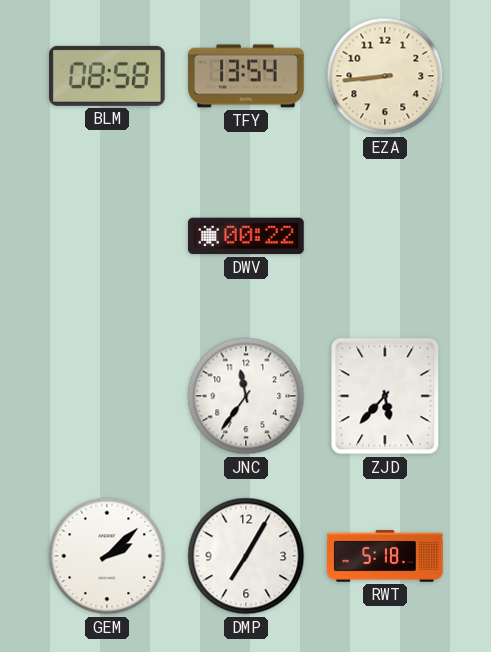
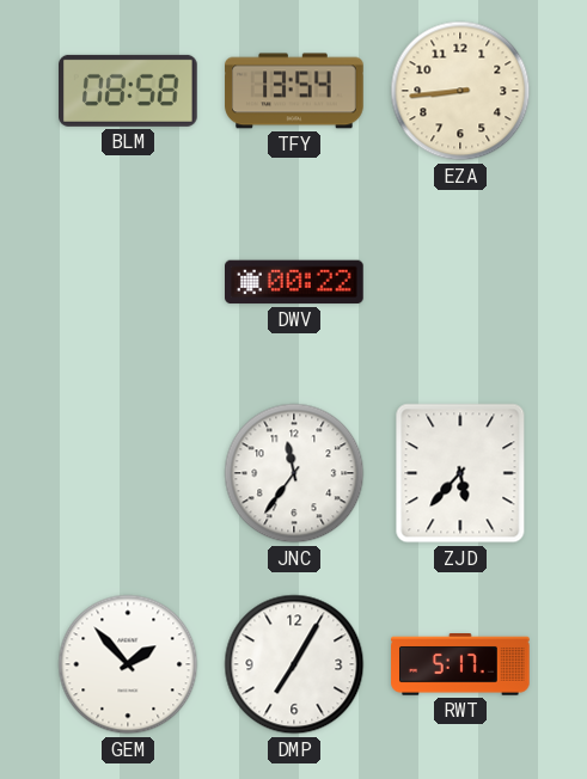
GEM: 2:08 -> 1:53
RWT: 5:18 -> 5:17
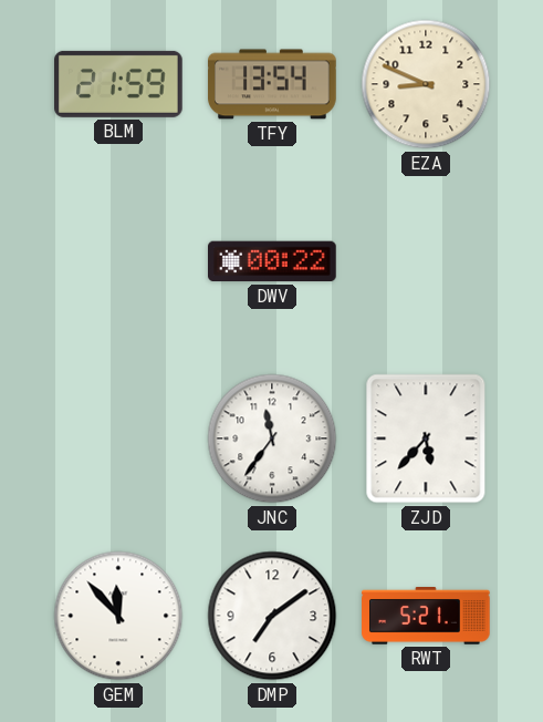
BLM: 08:58 -> 21:59
EZA: 8:44 -> 8:49
GEM: 1:53 -> 11:53
DMP: 7:05 -> 7:09
RWT: 5:17 -> 5:21
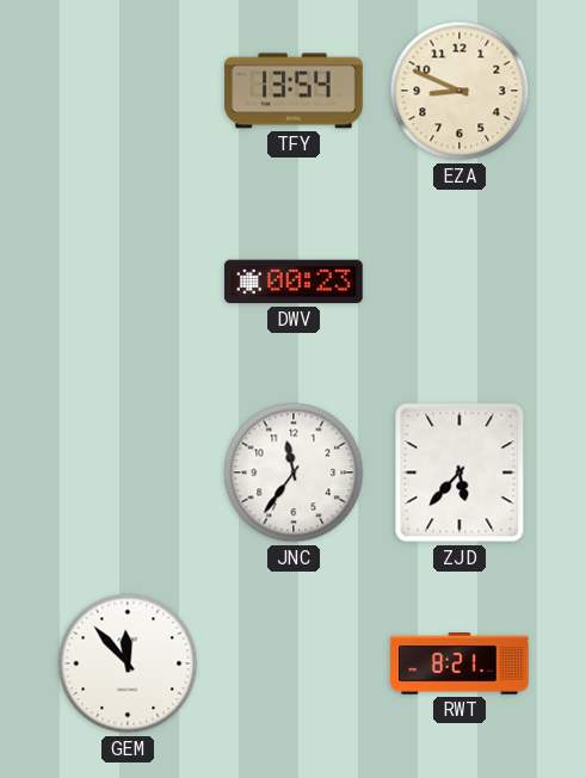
BLM: 21:59 -> none
DWV: 00:22 -> 00:23
DMP: 7:09 -> none
RWT: 5:21 -> 8:21
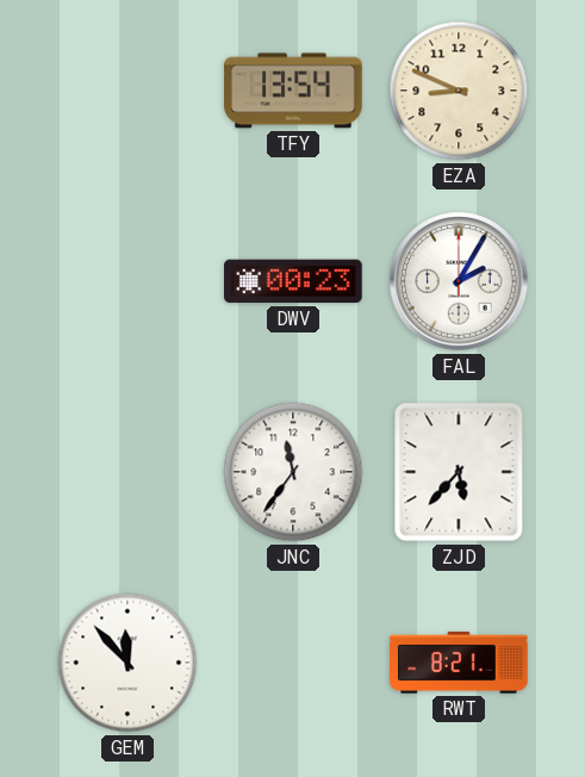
FAL: none -> 2:05
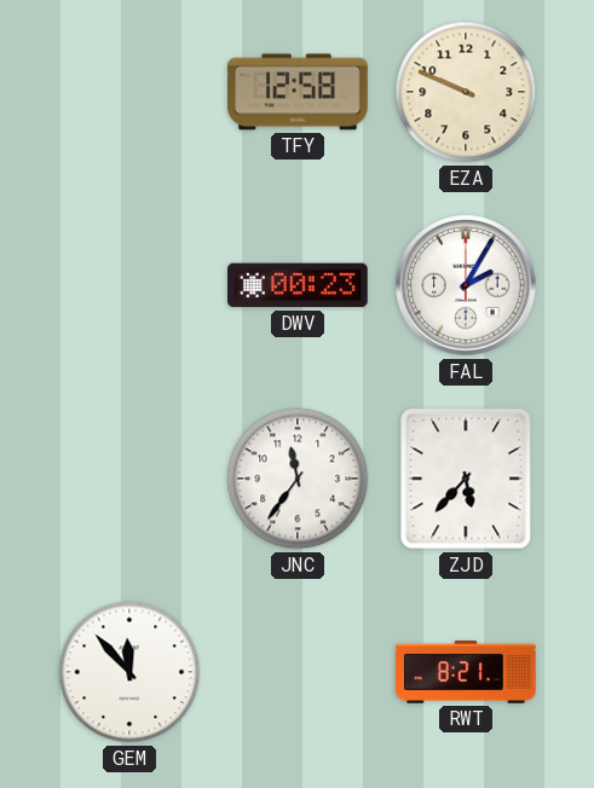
TFY: 13:54 -> 12:58
EZA: 8:49 -> 9:49
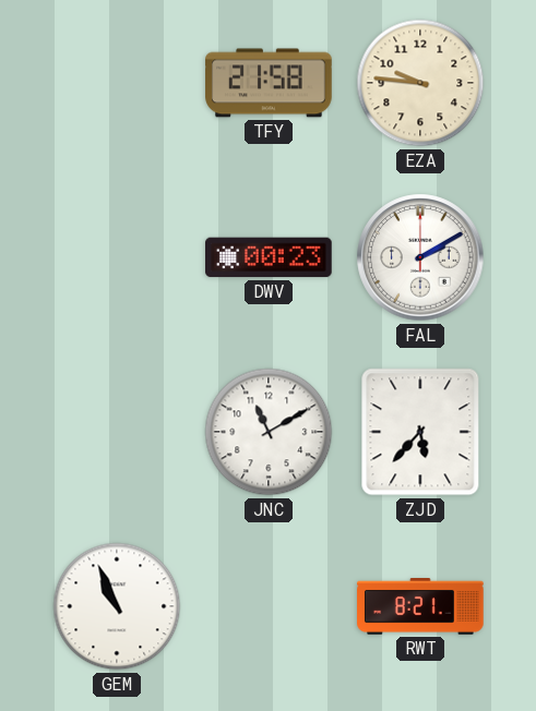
TFY: 12:58 -> 21:58
EZA: 9:49 -> 9:46
FAL: 2:05 -> 2:10
JNC: 11:36 -> 11:10
GEM: 11:53 -> 10:56
